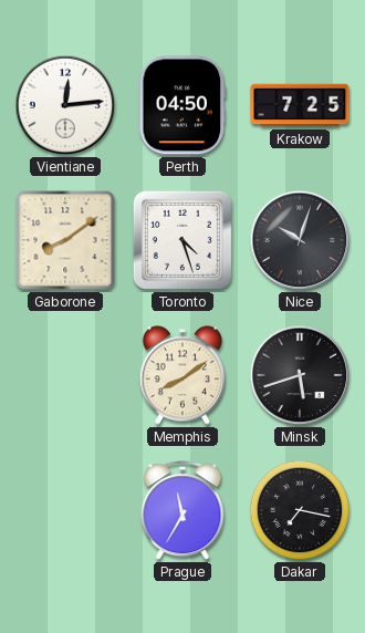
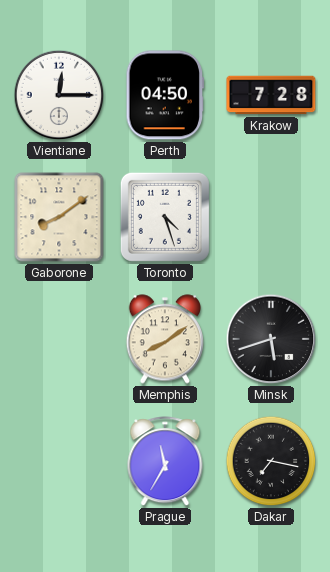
Vientiane: 12:14 -> 12:15
Krakow: 7:25 -> 7:28
Nice: 10:03 -> none
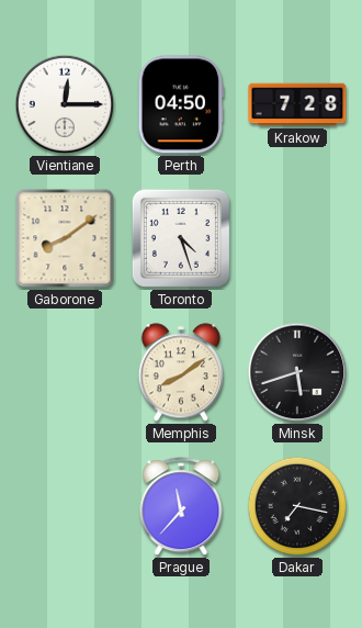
Prague: 11:35 -> 11:37
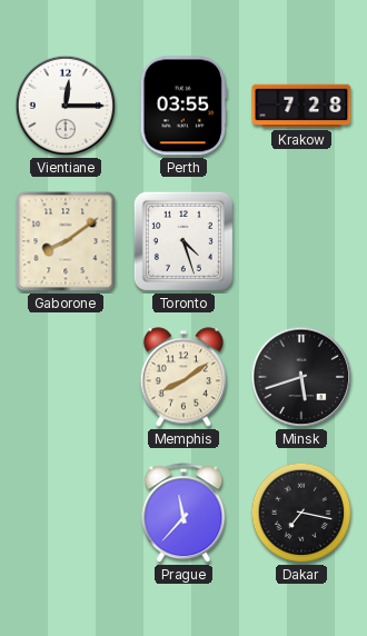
Perth: 04:50 -> 03:55
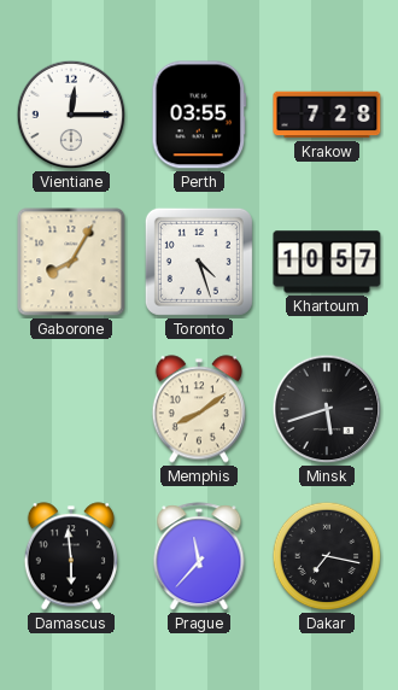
Gaborone: 8:09 -> 8:05
Khartoum: none -> 10:57
Damascus: none -> 5:59
